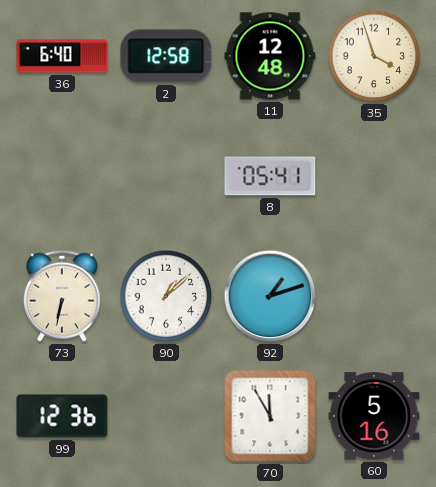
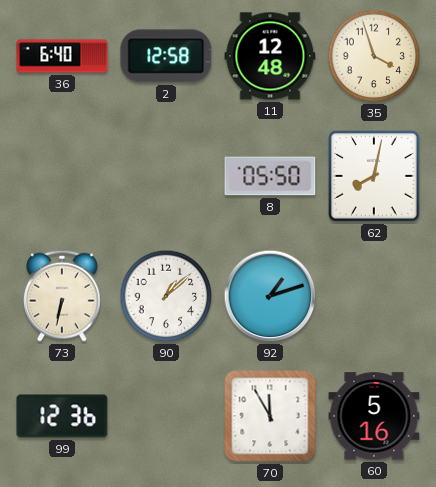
8: 05:41 -> 05:50
62: none -> 8:02
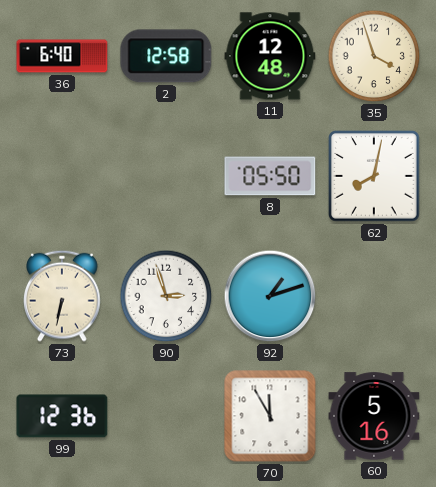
90: 1:08 -> 2:57
